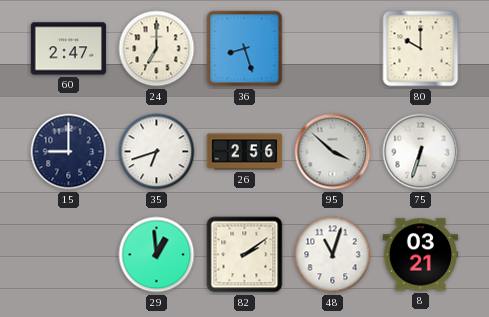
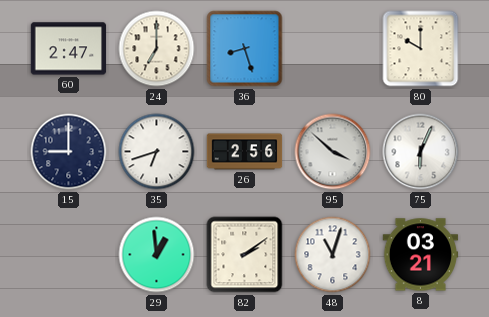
75: 6:33 -> 6:04
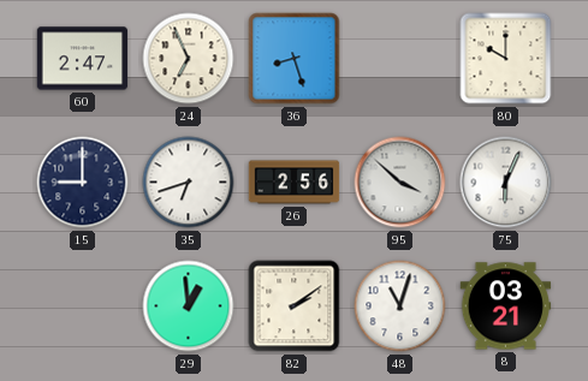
24: 7:00 -> 6:56
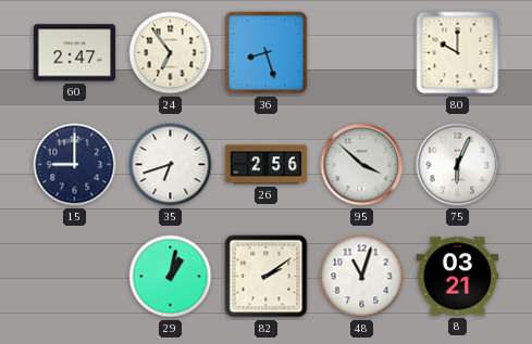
24: 6:56 -> 6:54
29: 12:59 -> 1:02
